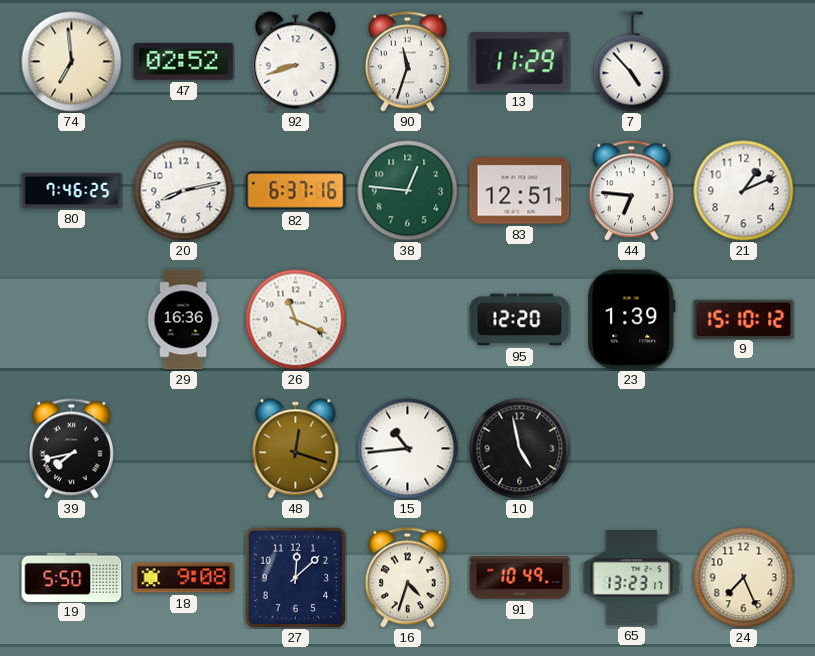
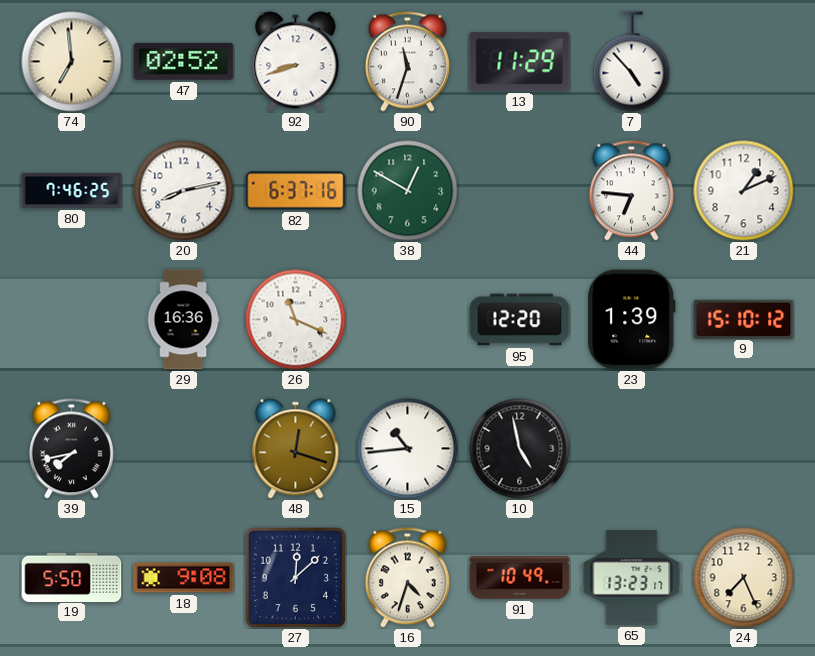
38: 12:46 -> 12:50
83: 12:51 -> none
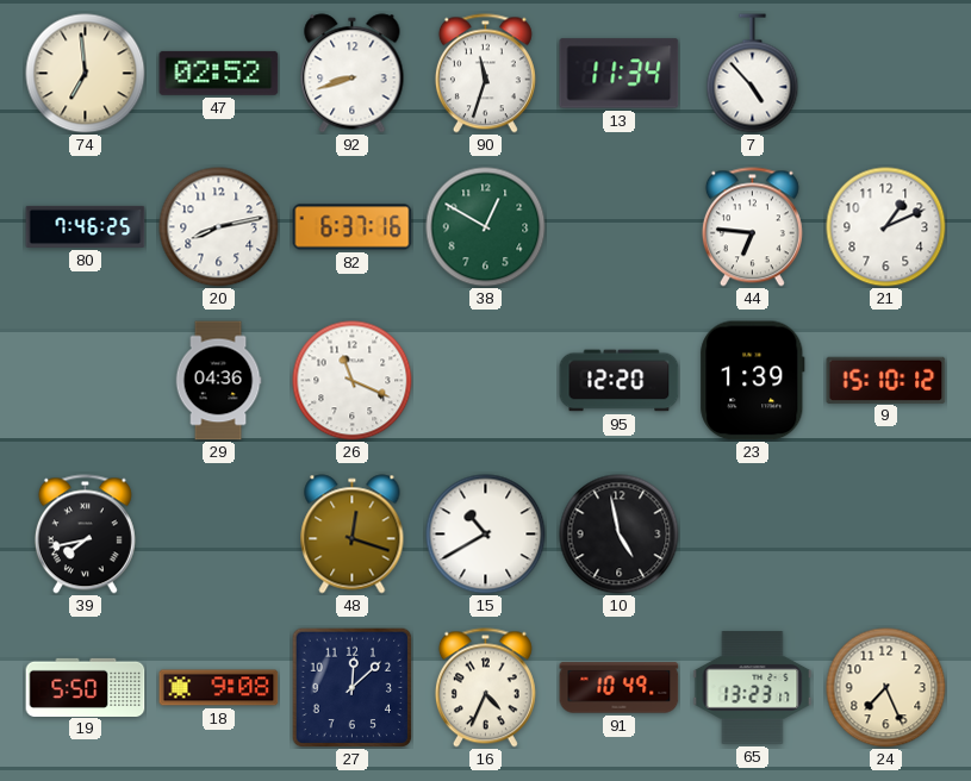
13: 11:29 -> 11:34
29: 16:36 -> 04:36
15: 10:44 -> 10:40
16: 4:33 -> 4:34
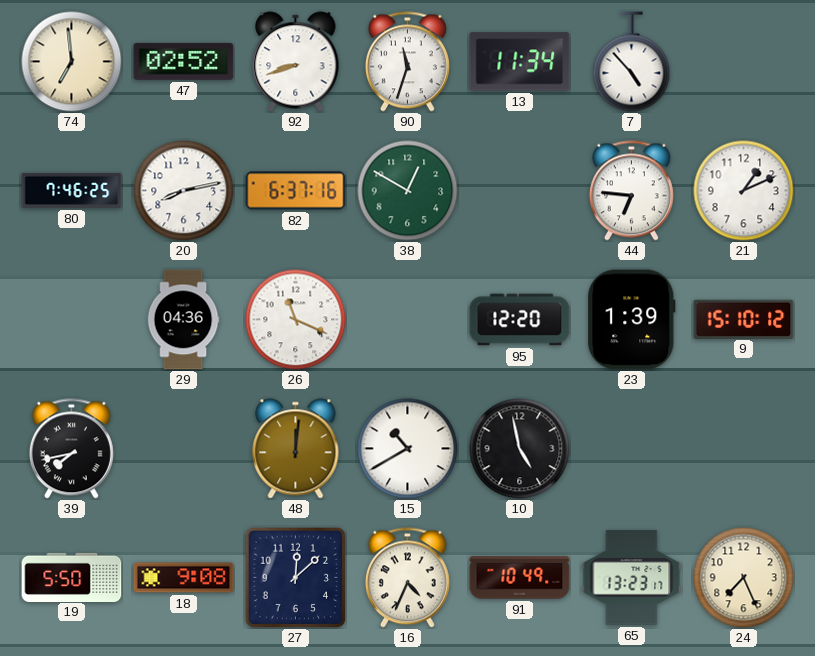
48: 12:18 -> 12:01
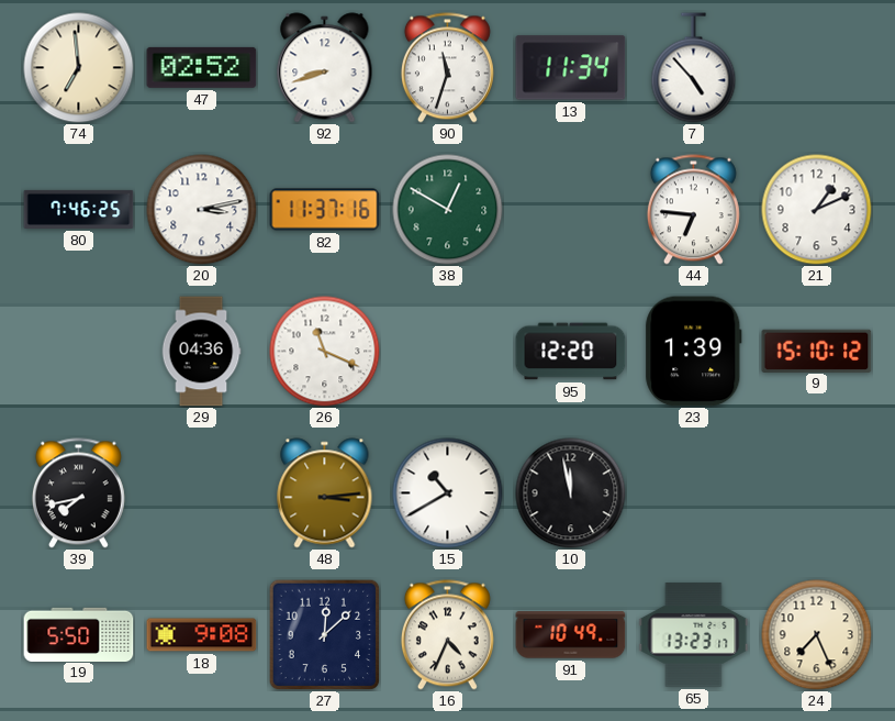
20: 8:13 -> 3:13
82: 6:37 -> 11:37
48: 12:01 -> 3:14
10: 4:58 -> 11:58
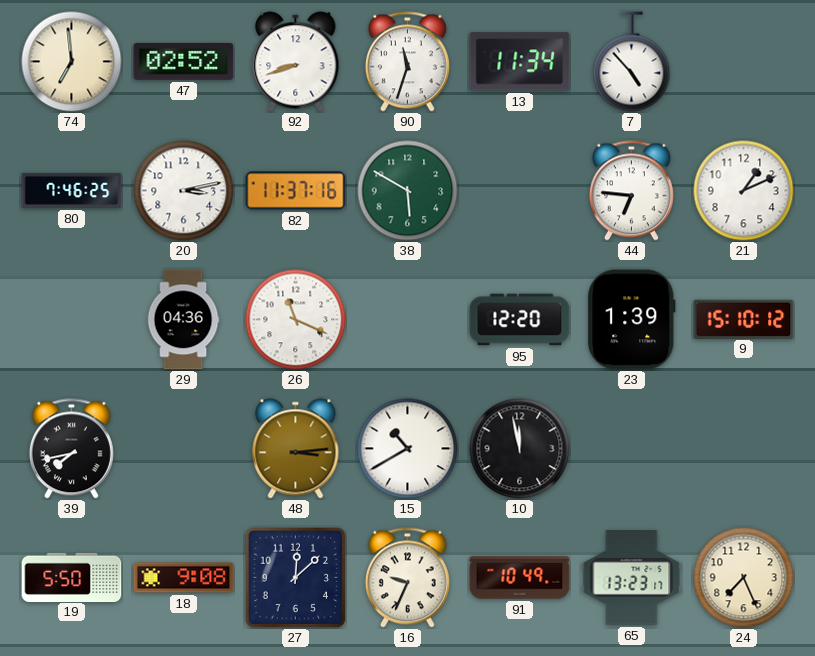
38: 12:50 -> 5:50
16: 4:34 -> 9:34
